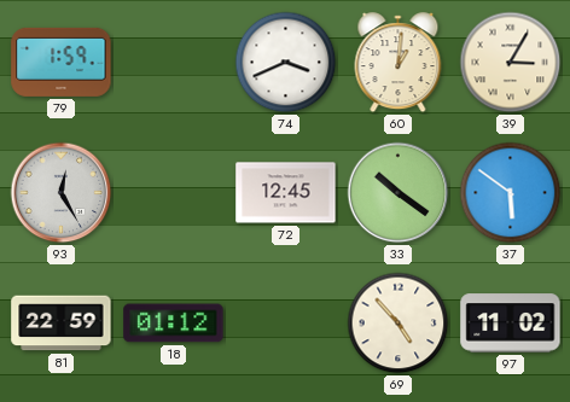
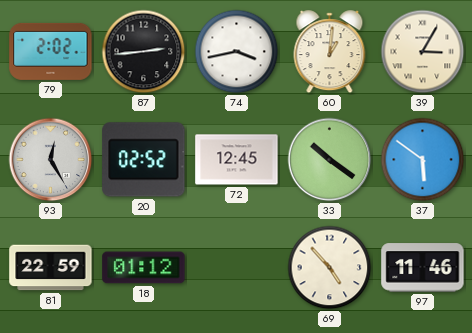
79: 1:59 -> 2:02
87: none -> 2:44
74: 3:41 -> 3:43
20: none -> 02:52
97: 11:02 -> 11:46
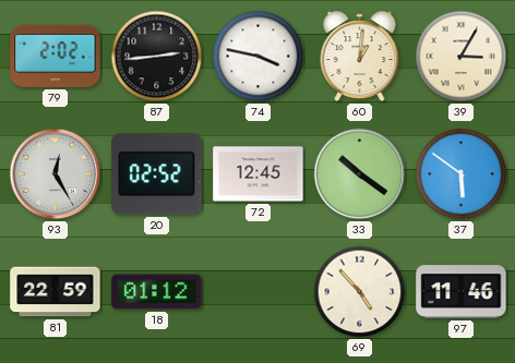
74: 3:43 -> 3:47
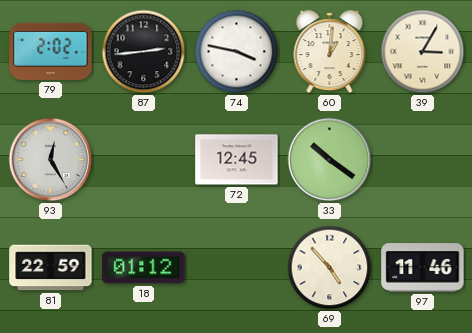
20: 02:52 -> none
37: 5:51 -> none
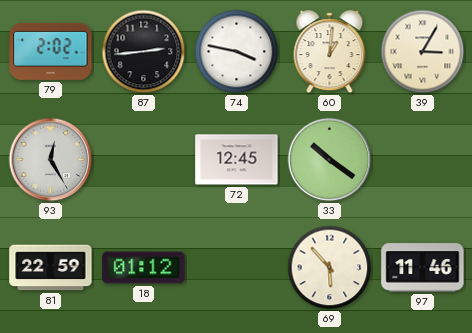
69: 4:53 -> 5:53
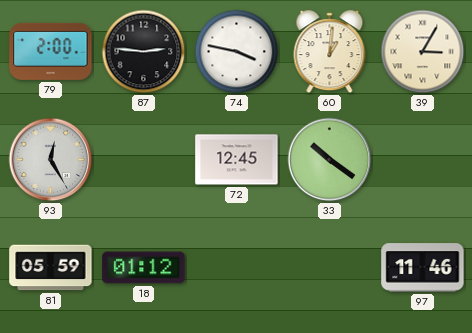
79: 2:02 -> 2:00
87: 2:44 -> 2:46
81: 22:59 -> 05:59
69: 5:53 -> none
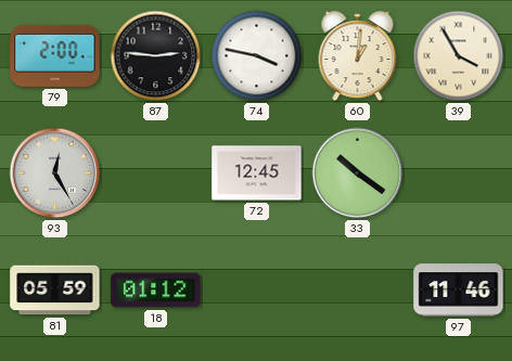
39: 3:05 -> 3:55
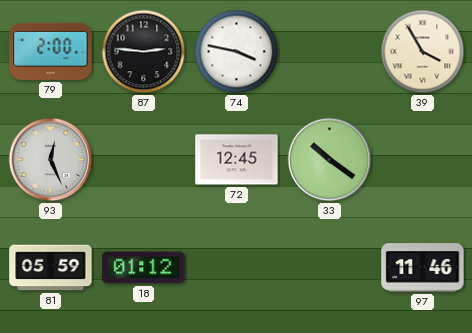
60: 1:01 -> none
93: 12:25 -> 12:26
